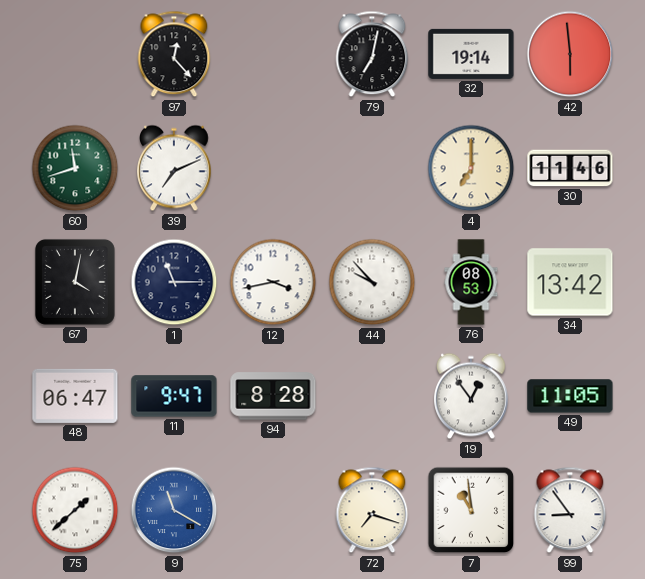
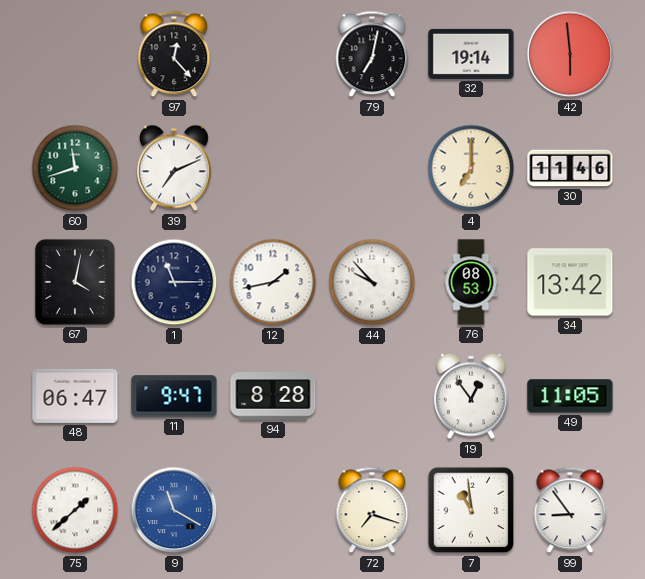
12: 3:43 -> 1:43
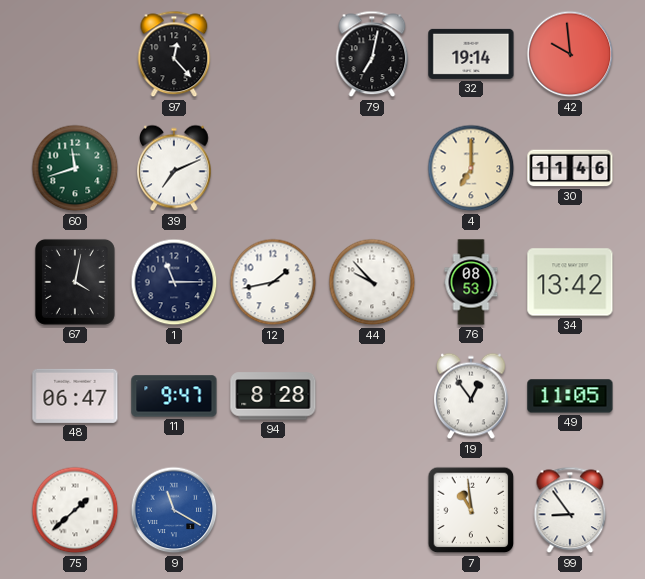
42: 5:59 -> 9:59
72: 7:18 -> none
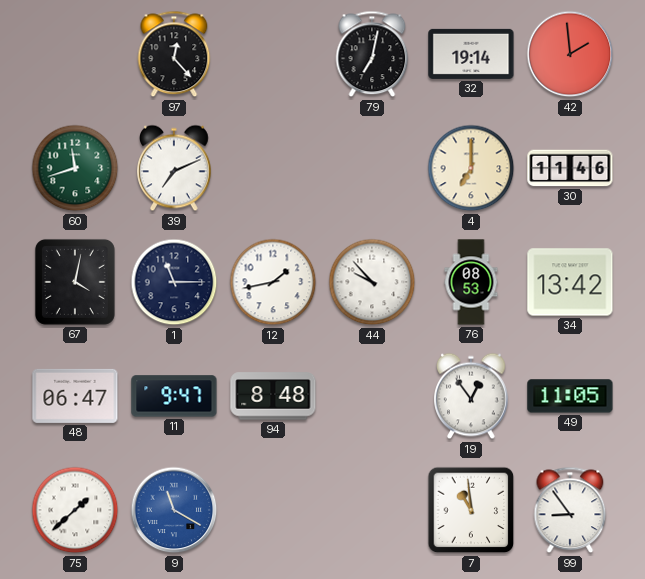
42: 9:59 -> 1:59
94: 8:28 -> 8:48
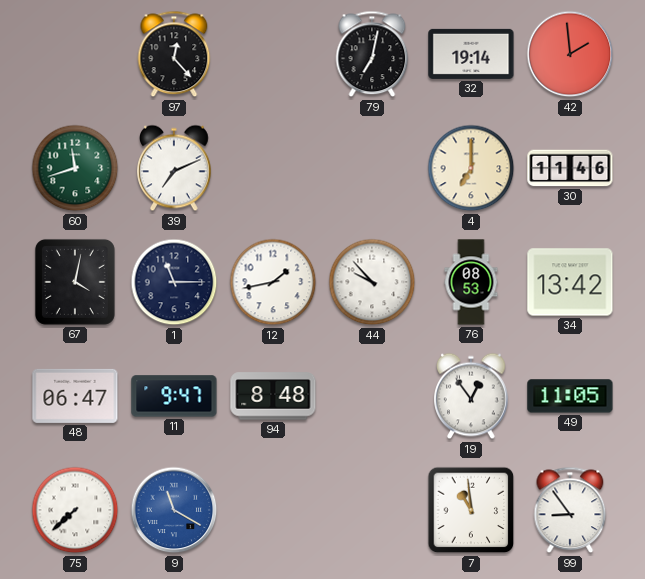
75: 1:38 -> 7:38
